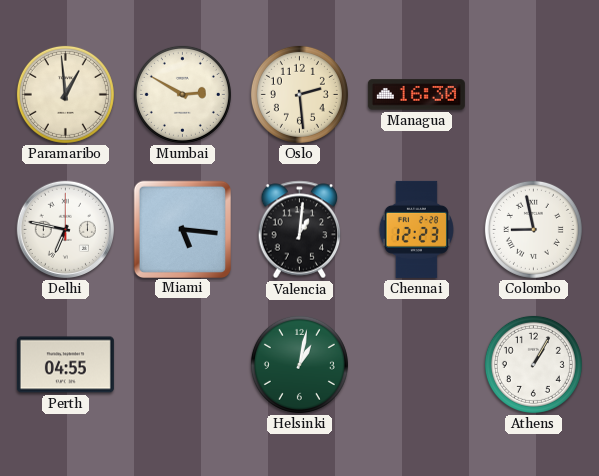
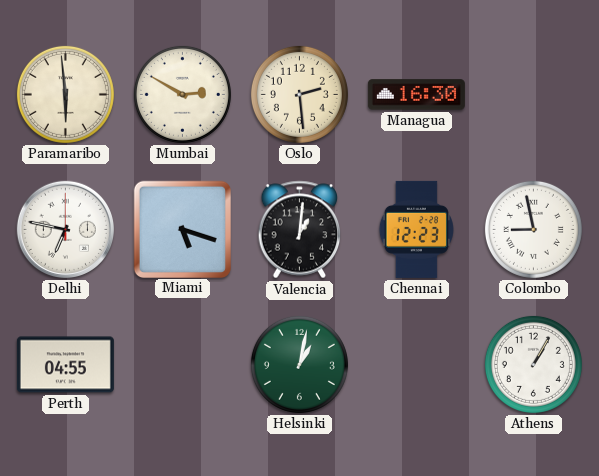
Paramaribo: 12:59 -> 5:59
Miami: 5:16 -> 5:18
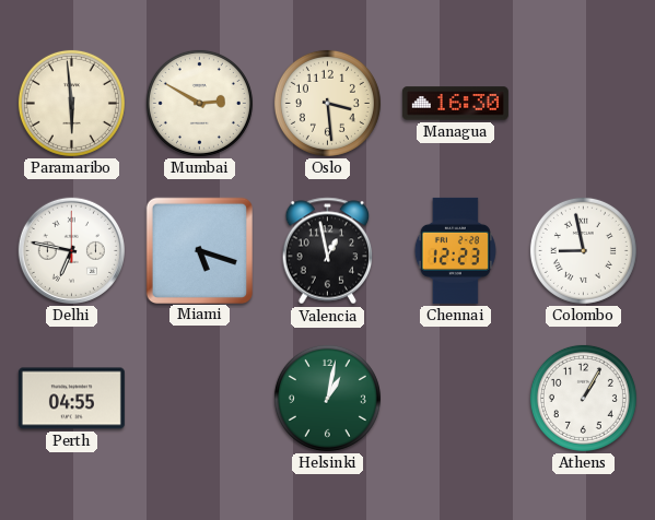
Oslo: 2:29 -> 3:29
Valencia: 1:01 -> 12:58
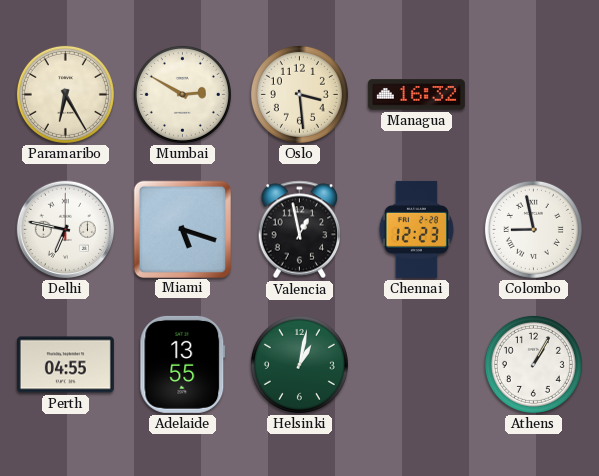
Paramaribo: 5:59 -> 6:25
Managua: 16:30 -> 16:32
Adelaide: none -> 13:55
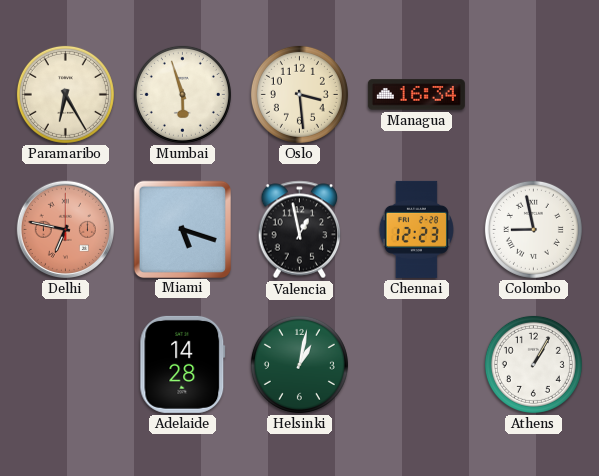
Mumbai: 2:50 -> 5:57
Managua: 16:32 -> 16:34
Delhi dial: white -> salmon
Perth: 04:55 -> none
Adelaide: 13:55 -> 14:28
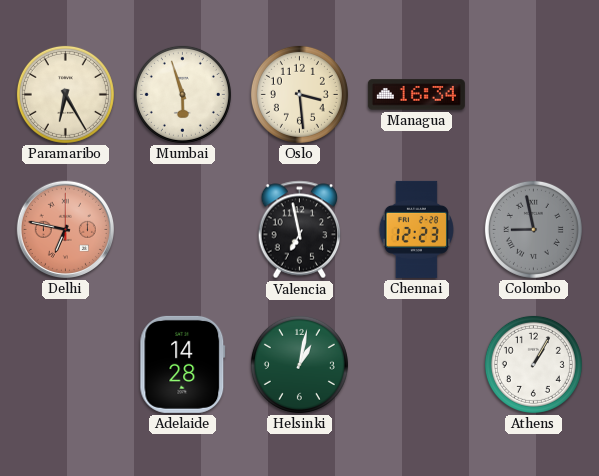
Miami: 5:18 -> none
Valencia: 12:58 -> 6:58
Colombo dial: white -> grey
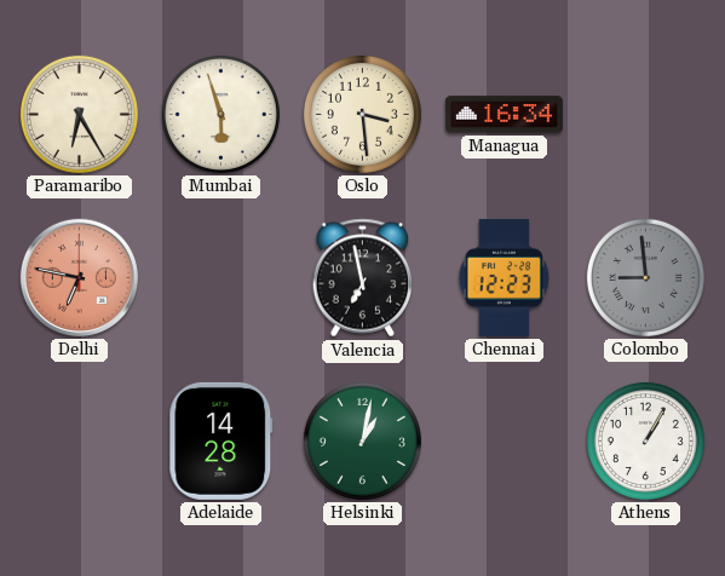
Colombo: 8:58 -> 8:59
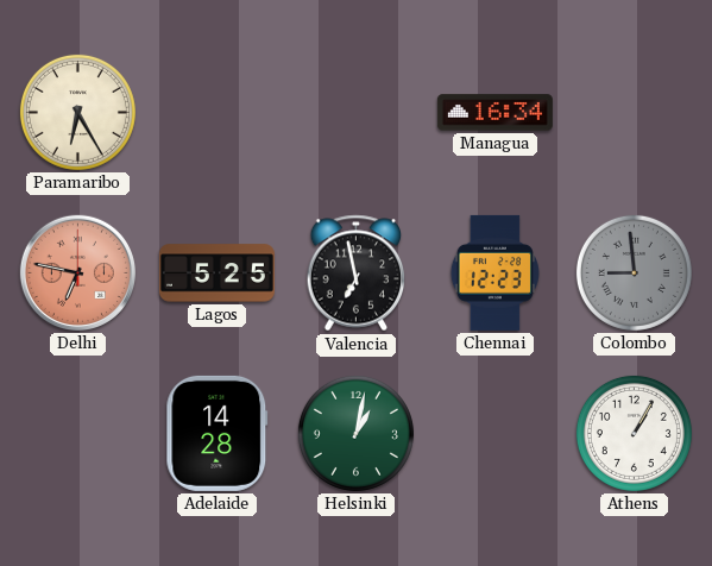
Mumbai: 5:57 -> none
Oslo: 3:29 -> none
Lagos: none -> 5:25
